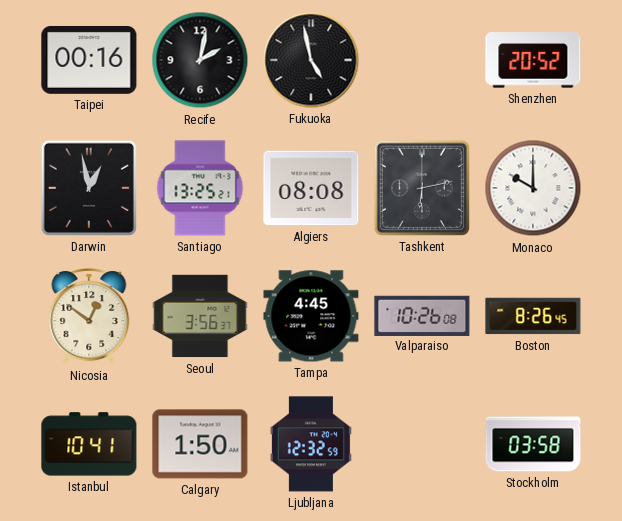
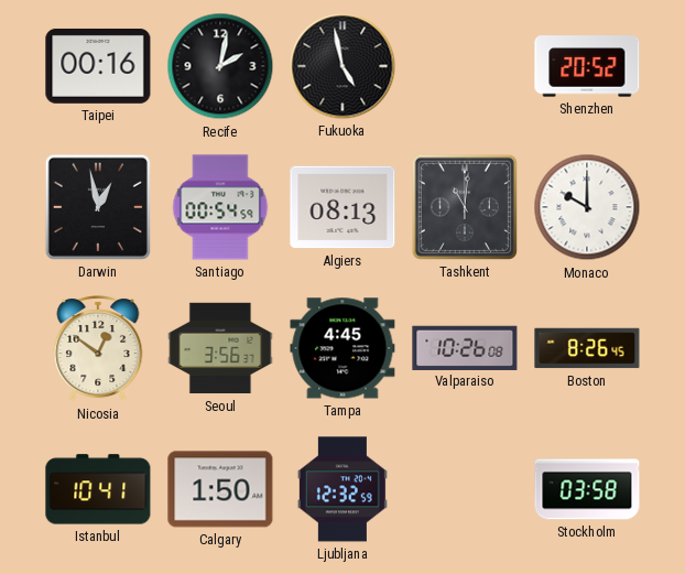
Santiago: 13:25 -> 00:54
Algiers: 08:08 -> 08:13
Tashkent: 6:13 -> 11:01
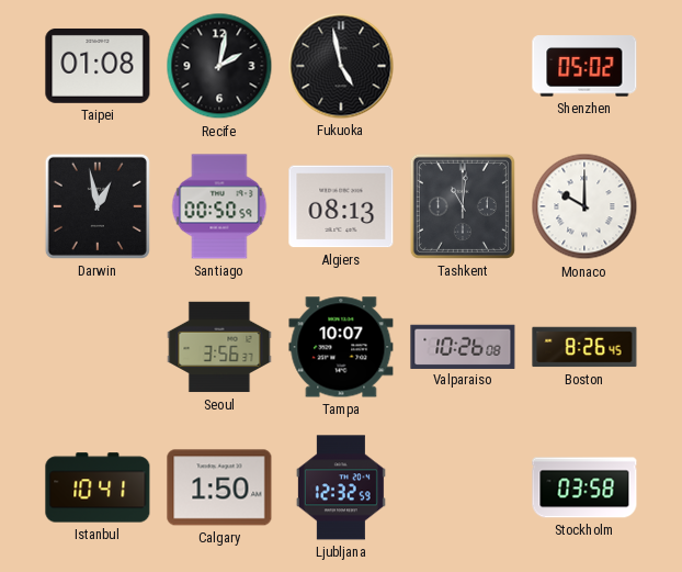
Taipei: 00:16 -> 01:08
Shenzhen: 20:52 -> 05:02
Santiago: 00:54 -> 00:50
Nicosia: 12:51 -> none
Tampa: 4:45 -> 10:07
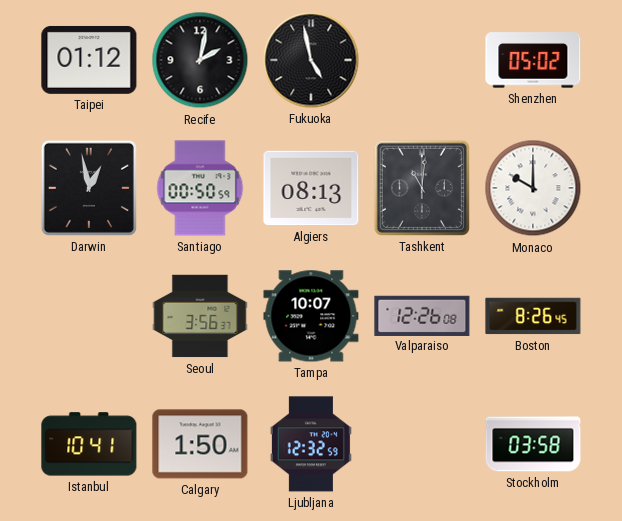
Taipei: 01:08 -> 01:12
Valparaiso: 10:26 -> 12:26
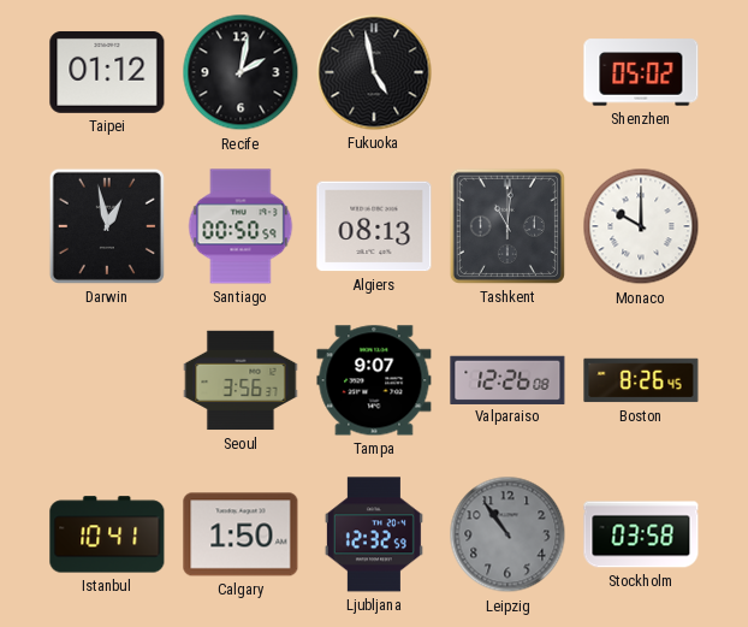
Tampa: 10:07 -> 9:07
Leipzig: none -> 10:54
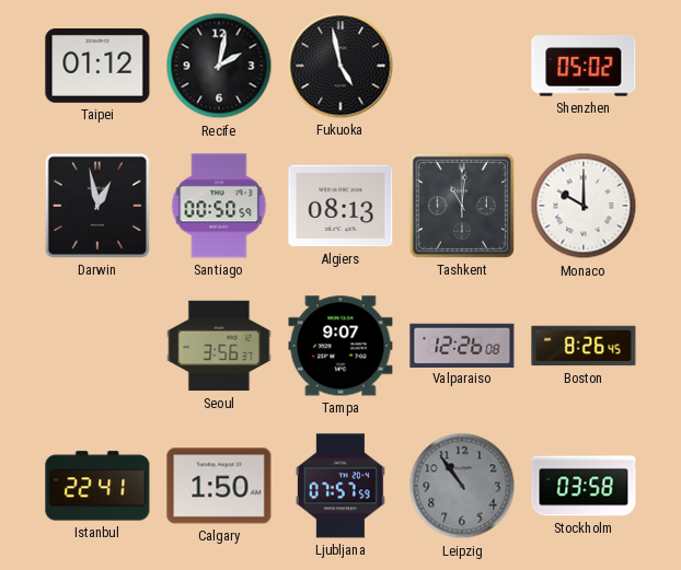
Istanbul: 10:41 -> 22:41
Ljubljana: 12:32 -> 07:57
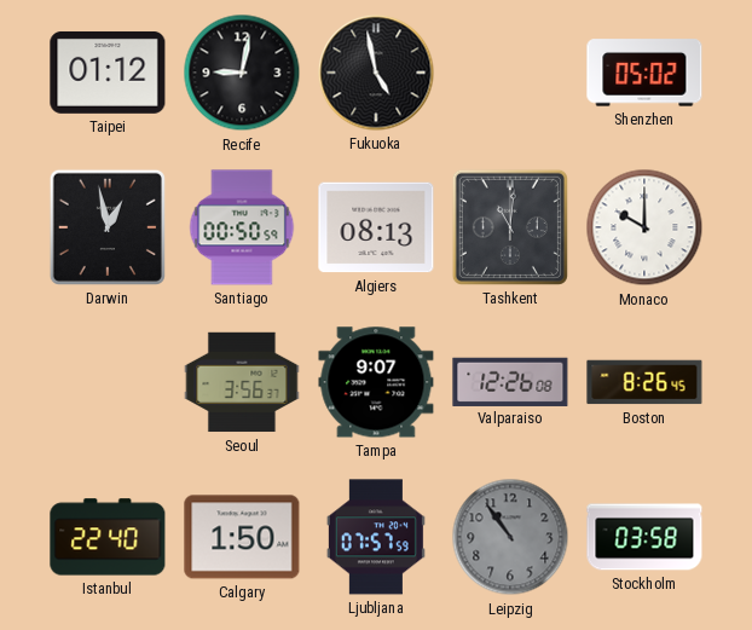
Recife: 2:02 -> 9:02
Istanbul: 22:41 -> 22:40
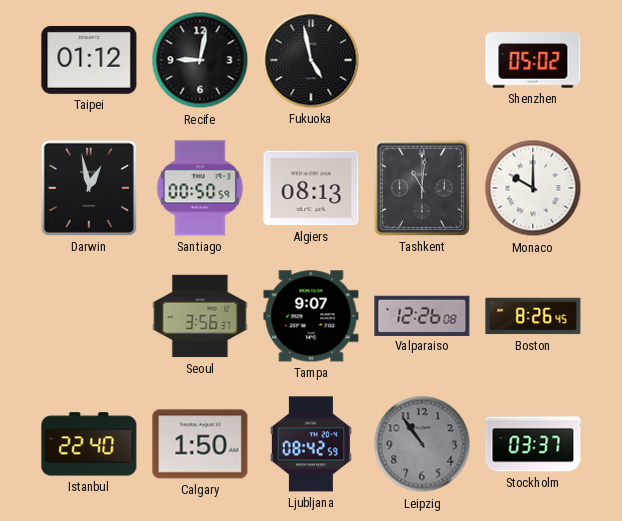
Ljubljana: 07:57 -> 08:42
Stockholm: 03:58 -> 03:37
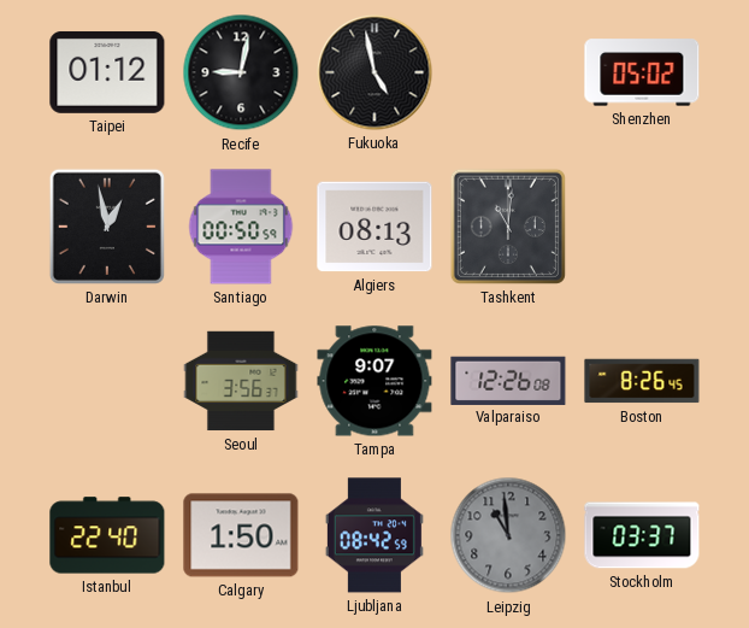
Monaco: 10:00 -> none
Leipzig: 10:54 -> 10:59
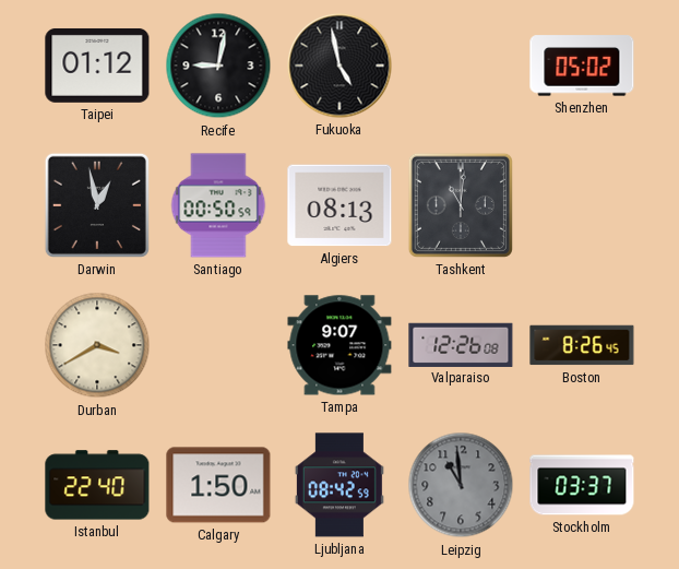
Durban: none -> 3:40
Seoul: 3:56 -> none
